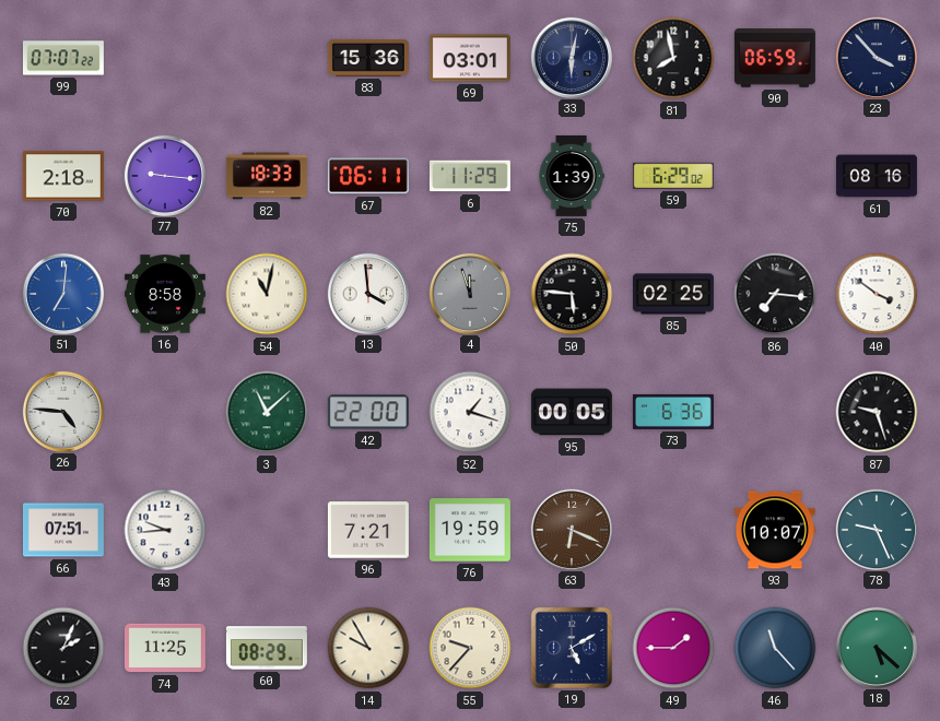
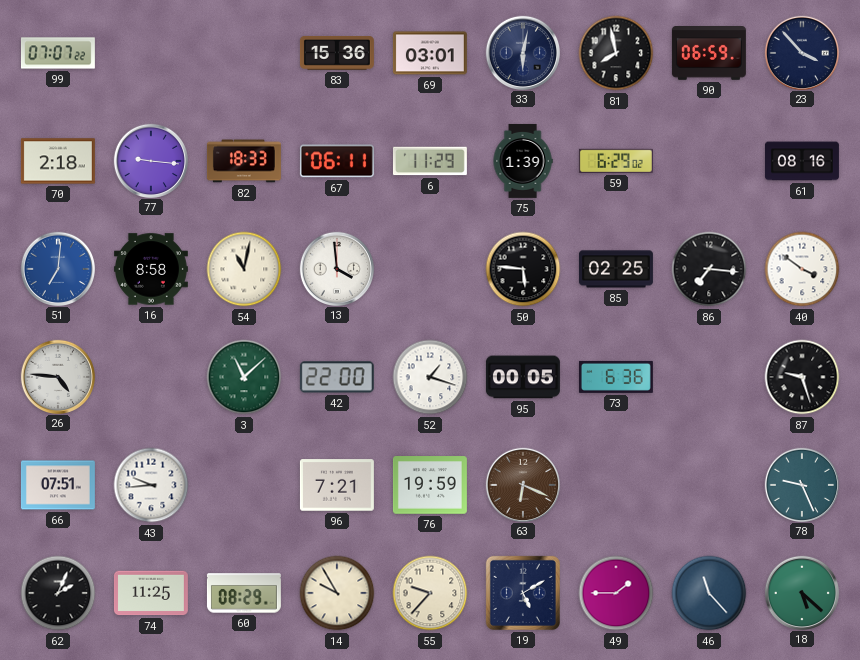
4: 11:57 -> none
93: 10:07 -> none
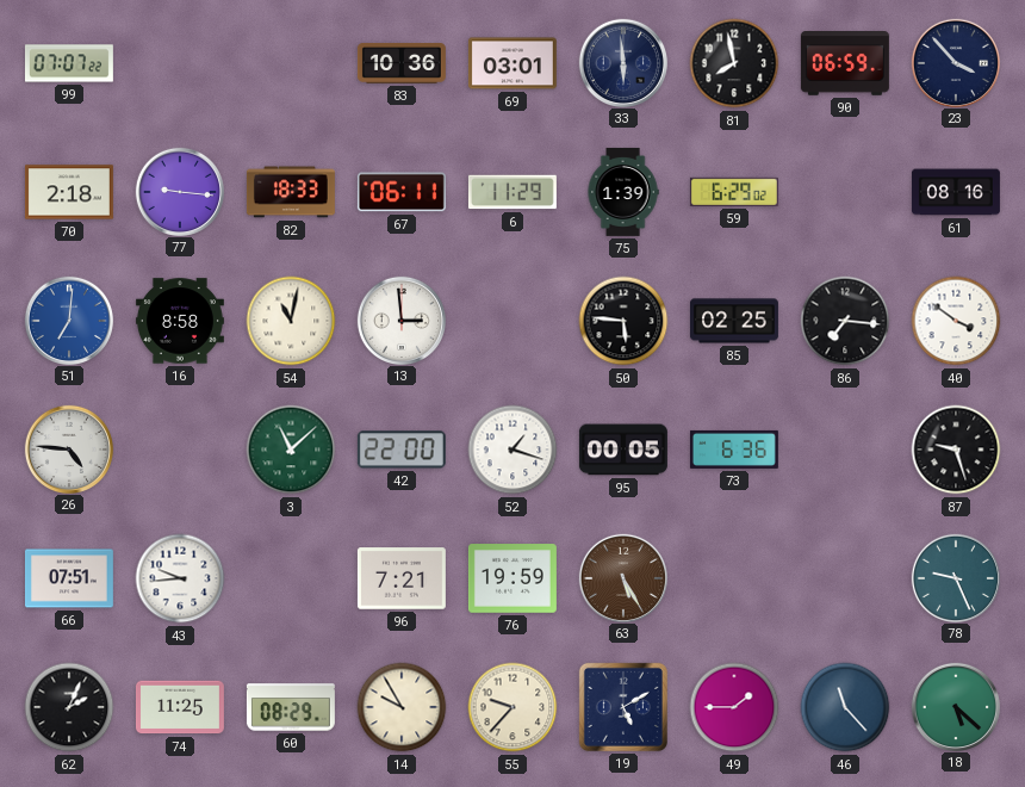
83: 15:36 -> 10:36
33: 6:02 -> 5:59
13: 3:59 -> 2:59
63: 6:19 -> 5:25
